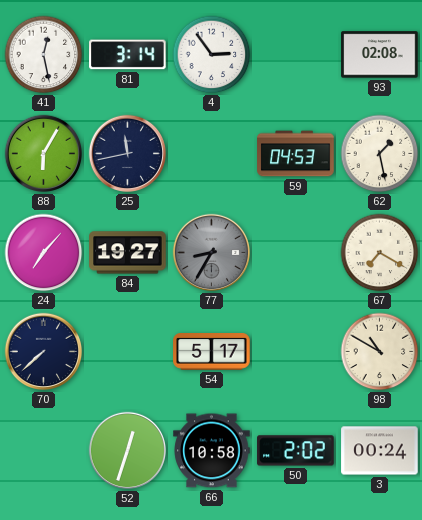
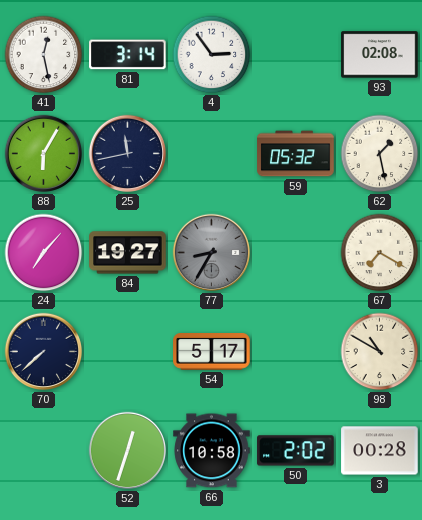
59: 04:53 -> 05:32
3: 00:24 -> 00:28
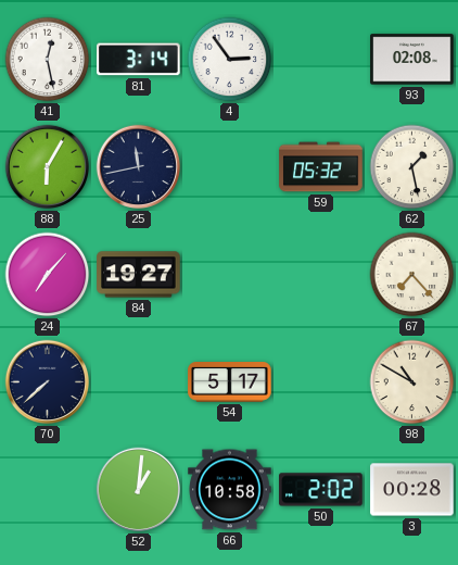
77: 8:35 -> none
67: 7:20 -> 7:23
52: 12:33 -> 1:01
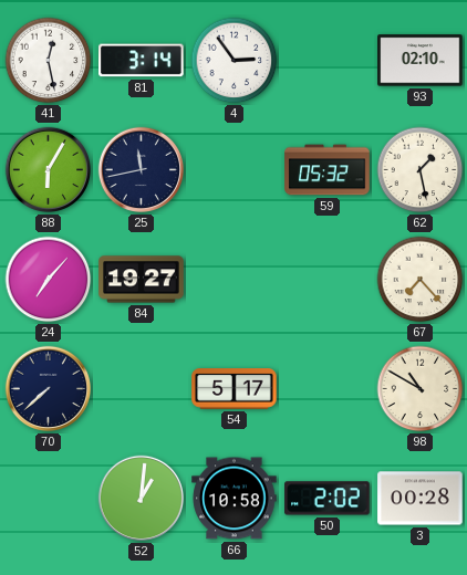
93: 02:08 -> 02:10
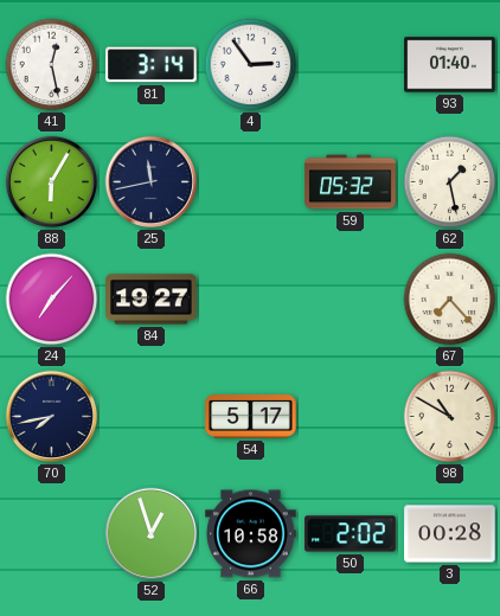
93: 02:10 -> 01:40
70: 7:38 -> 7:43
52: 1:01 -> 12:57
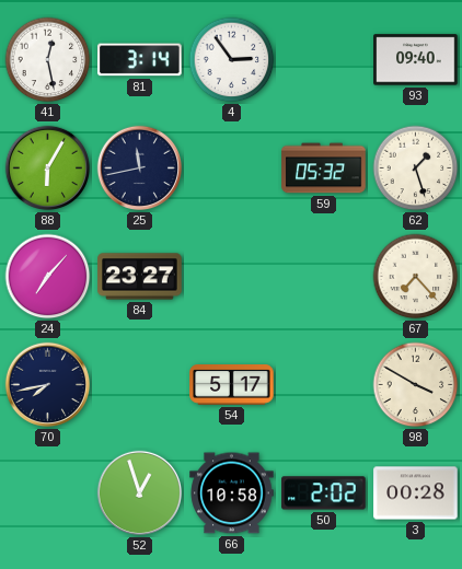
93: 01:40 -> 09:40
62: 1:28 -> 1:27
84: 19:27 -> 23:27
98: 10:50 -> 3:50
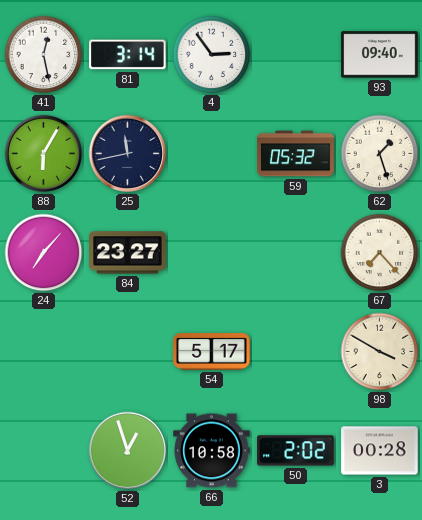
70: 7:43 -> none
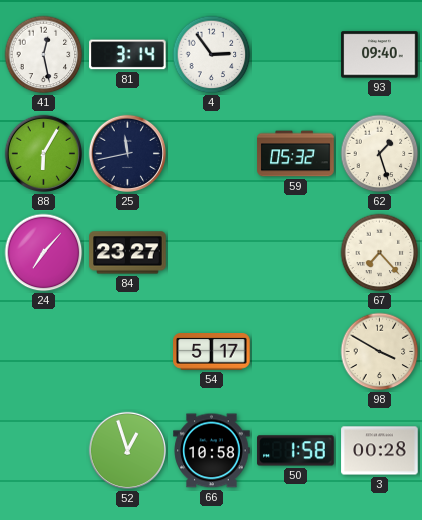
50: 2:02 -> 1:58
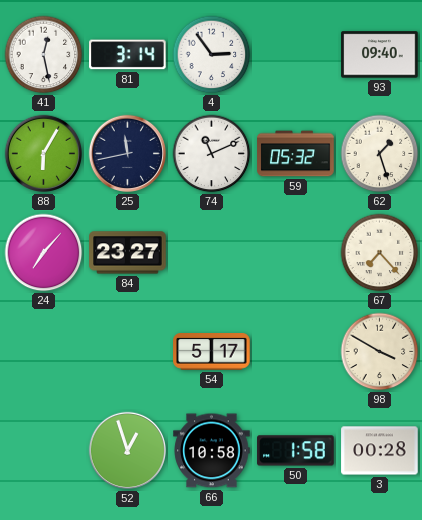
74: none -> 11:11
